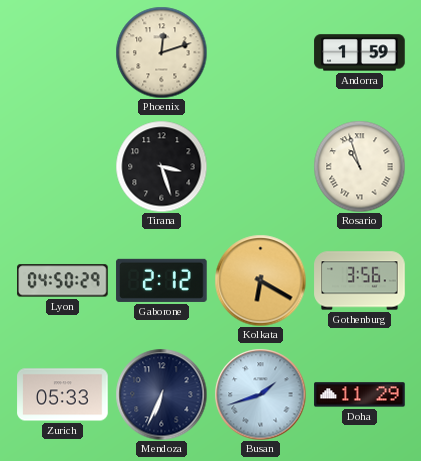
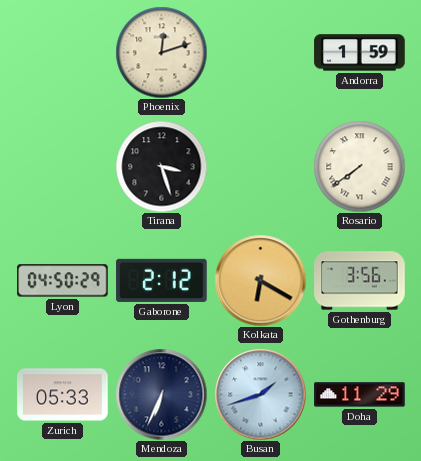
Rosario: 10:57 -> 7:39
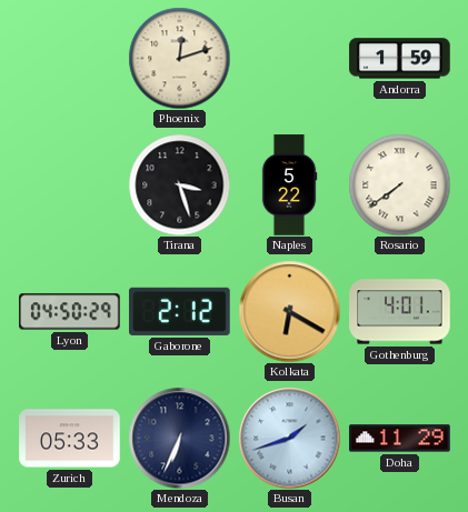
Naples: none -> 5:22
Gothenburg: 3:56 -> 4:01
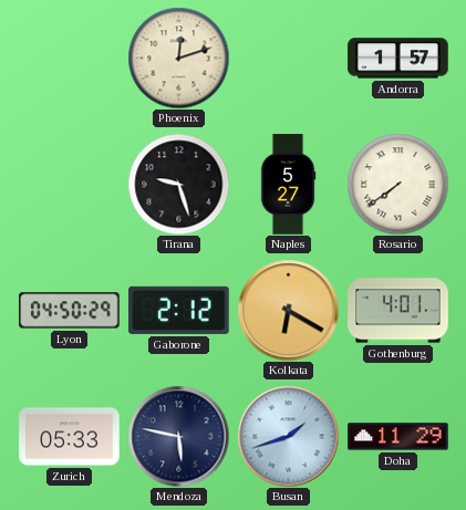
Andorra: 1:59 -> 1:57
Tirana: 3:27 -> 9:27
Naples: 5:22 -> 5:27
Mendoza: 6:34 -> 5:47
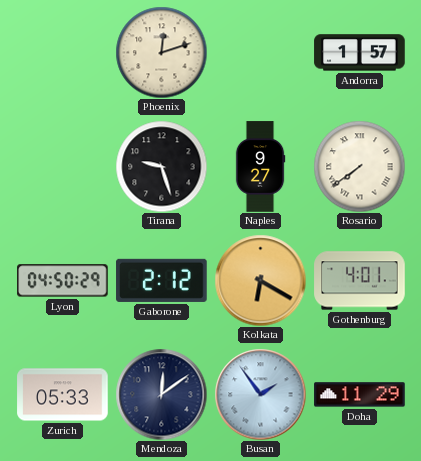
Naples: 5:27 -> 9:27
Mendoza: 5:47 -> 12:09
Busan: 1:42 -> 1:54
